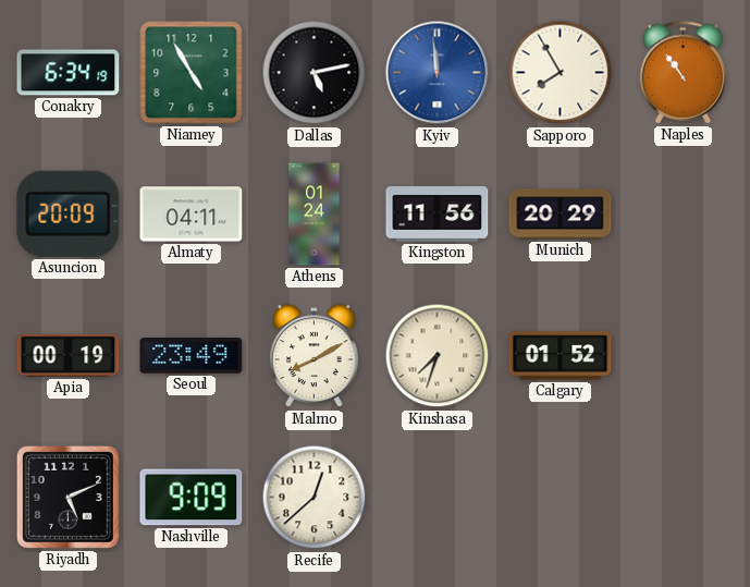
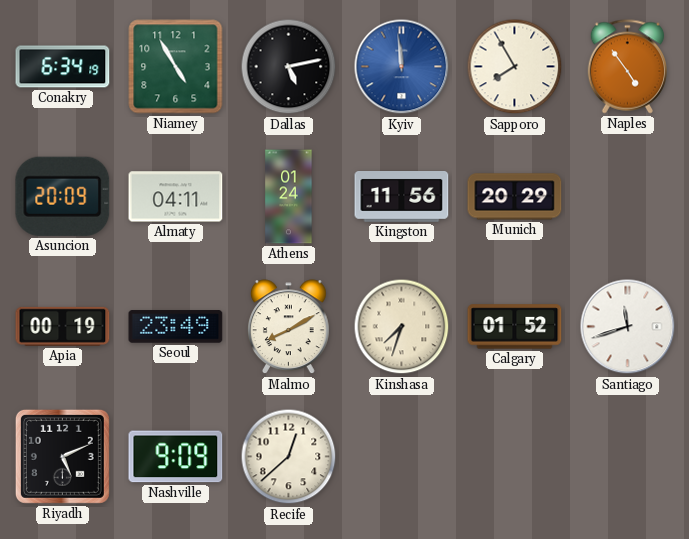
Naples: 10:54 -> 4:54
Santiago: none -> 11:42
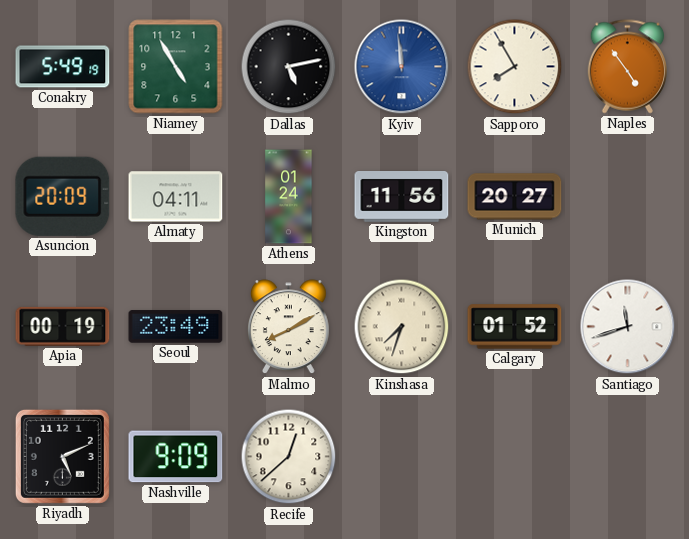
Conakry: 6:34 -> 5:49
Munich: 20:29 -> 20:27
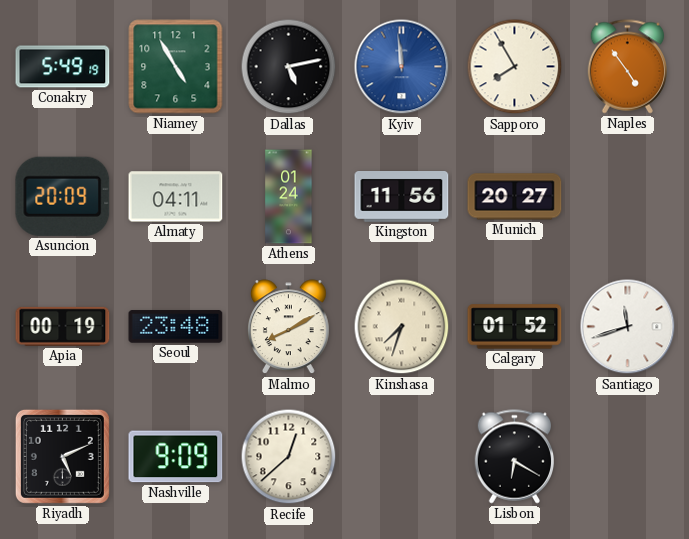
Seoul: 23:49 -> 23:48
Lisbon: none -> 6:20
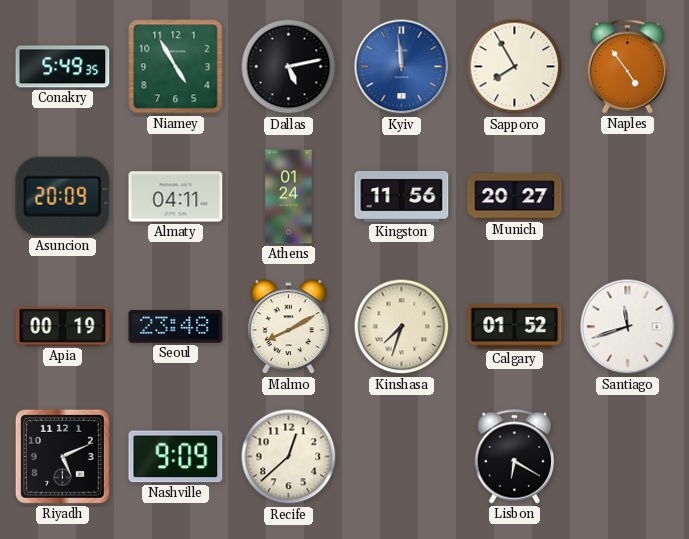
Conakry: 5:49:19 -> 5:49:35
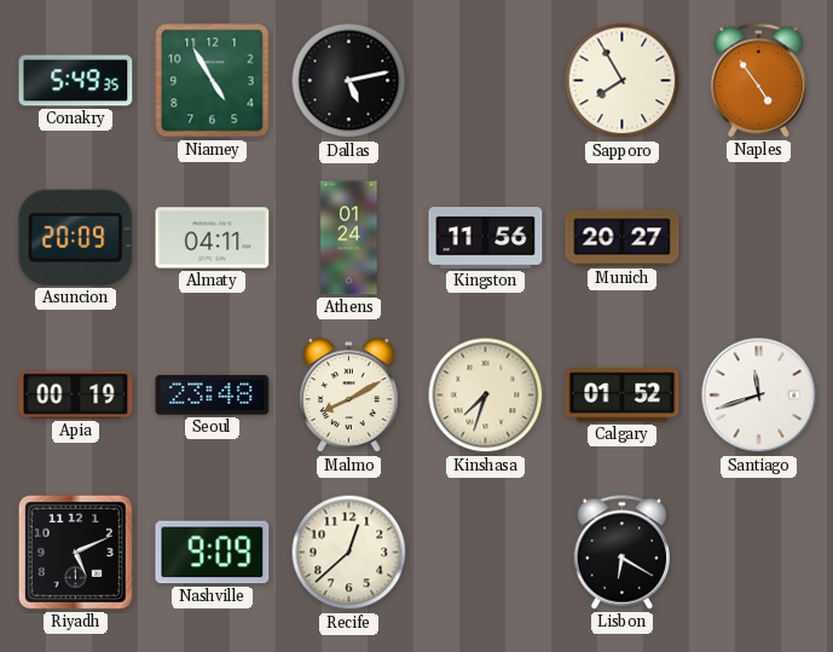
Kyiv: 11:59 -> none
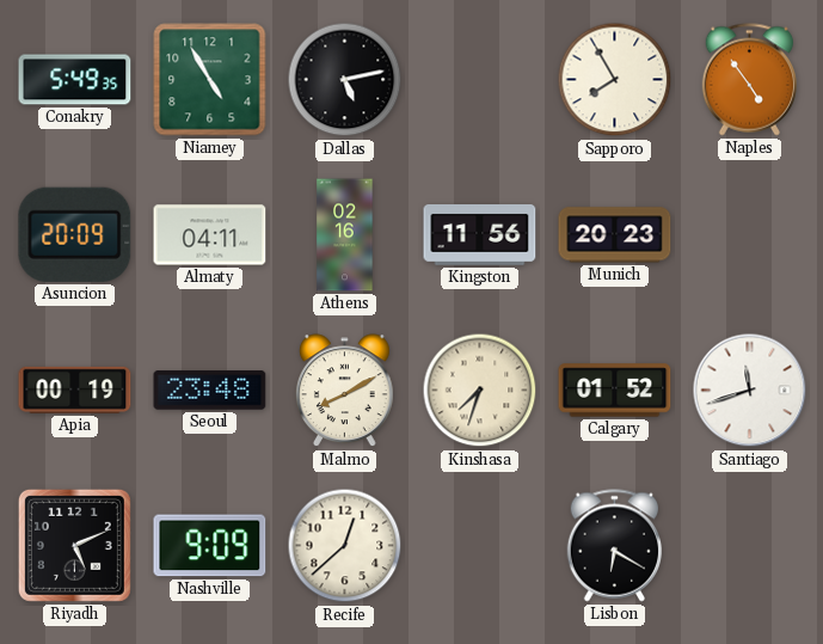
Athens: 01:24 -> 02:16
Munich: 20:27 -> 20:23
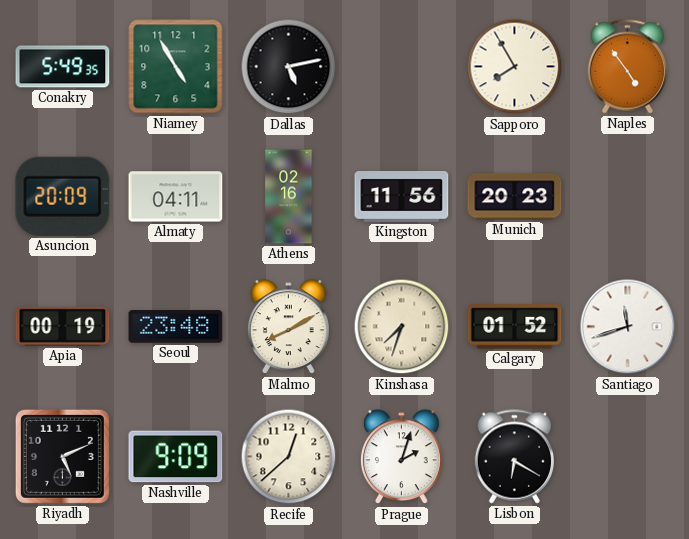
Prague: none -> 2:03
